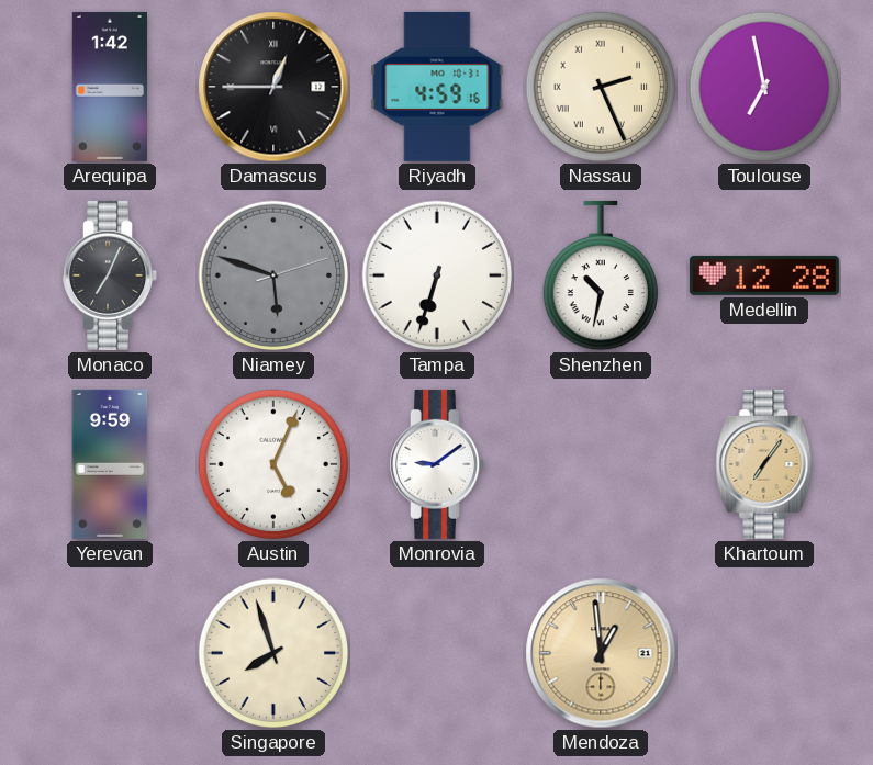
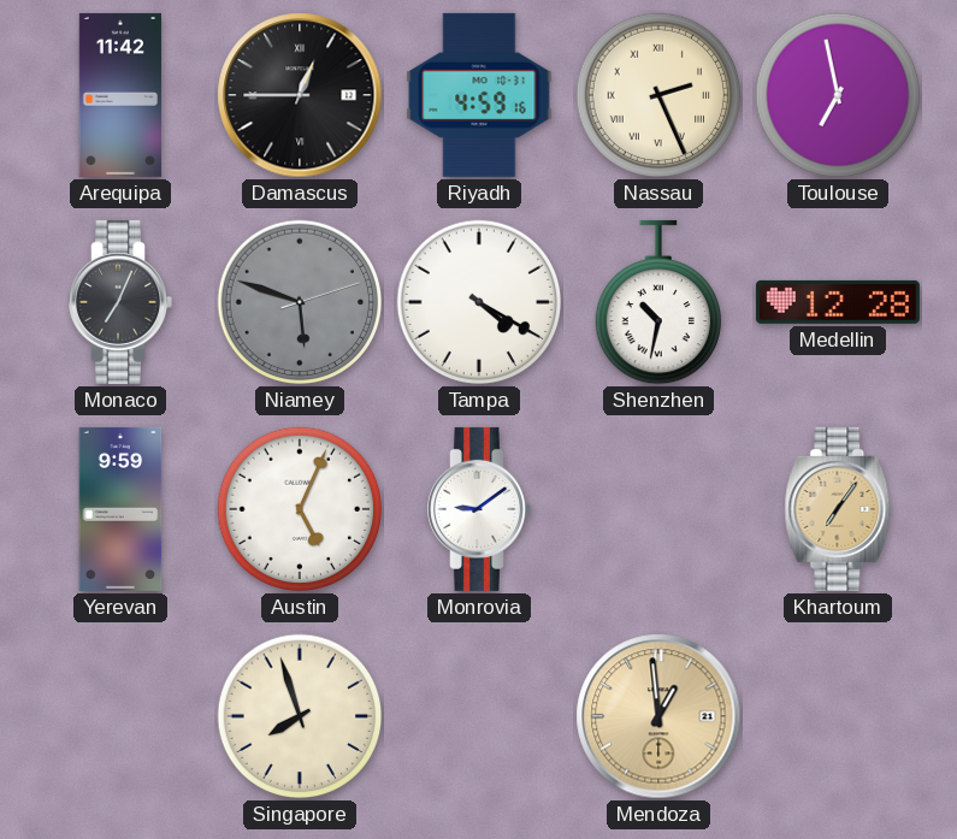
Arequipa: 1:42 -> 11:42
Tampa: 6:33 -> 4:20
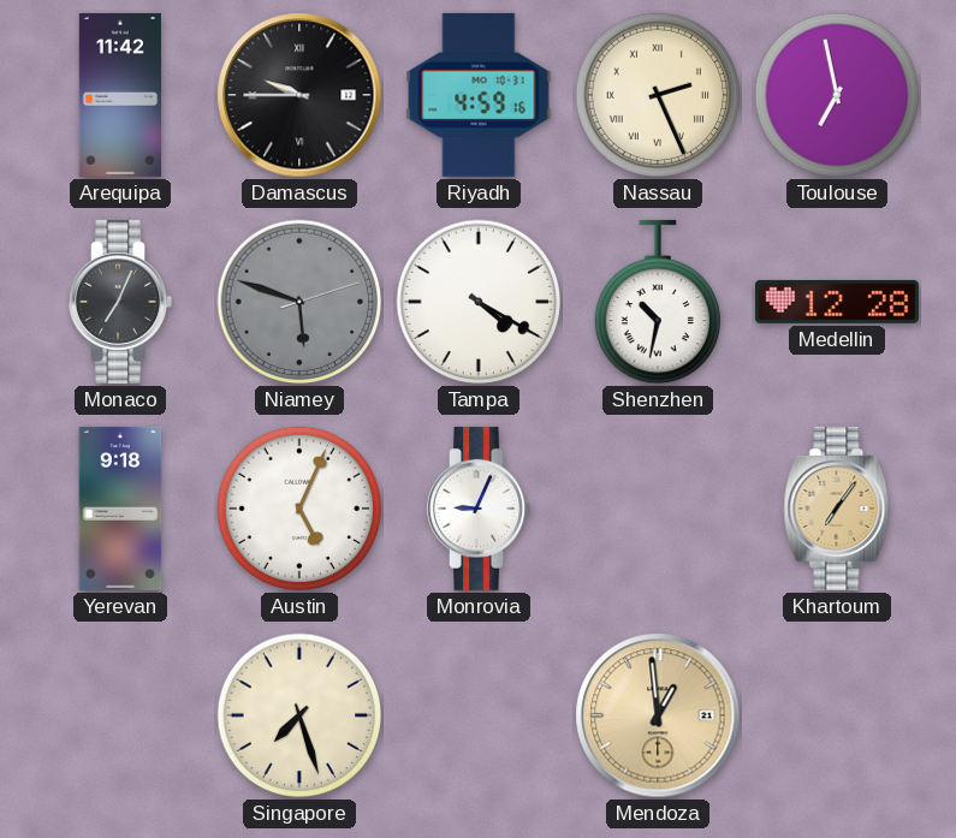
Damascus: 12:45 -> 9:45
Yerevan: 9:59 -> 9:18
Monrovia: 9:09 -> 9:04
Singapore: 7:57 -> 7:27
